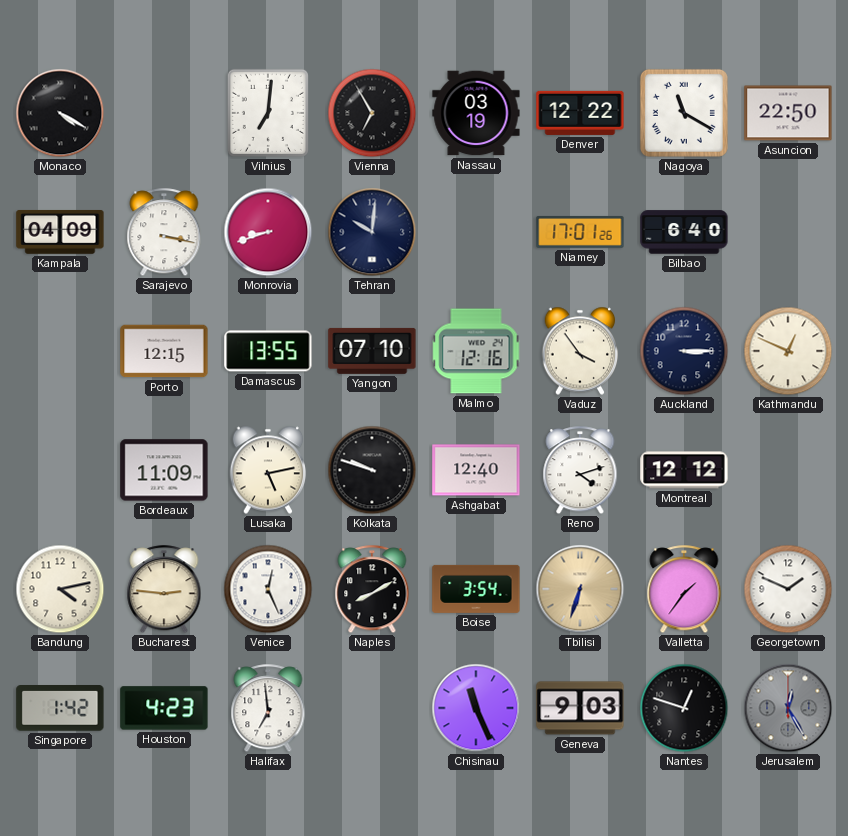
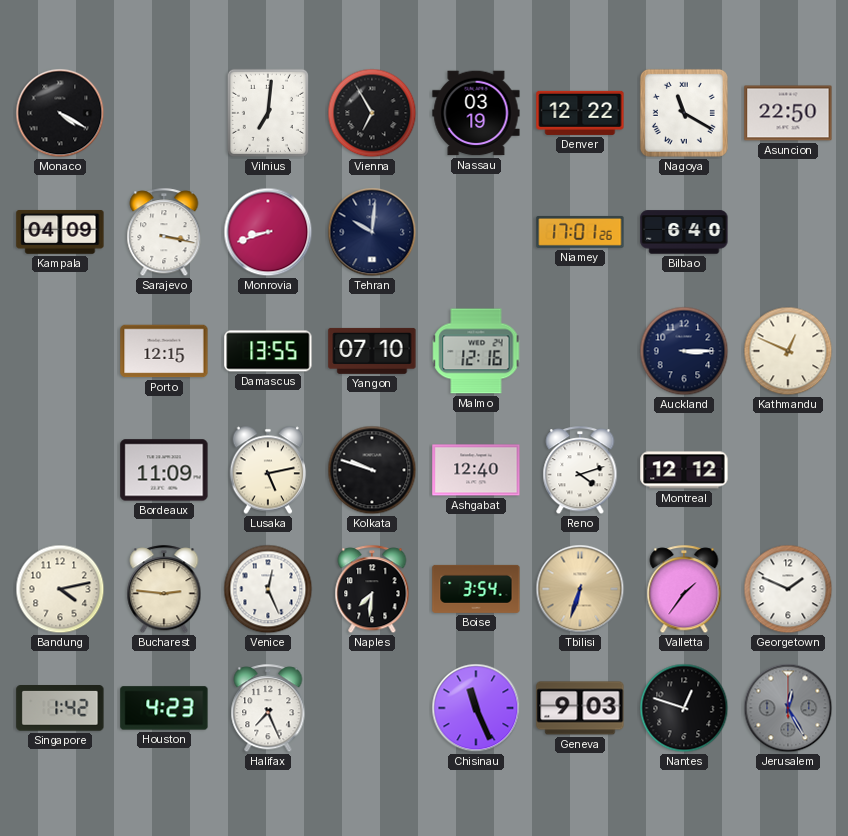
Vaduz: 3:54 -> none
Naples: 8:10 -> 7:31
Halifax: 6:59 -> 7:26
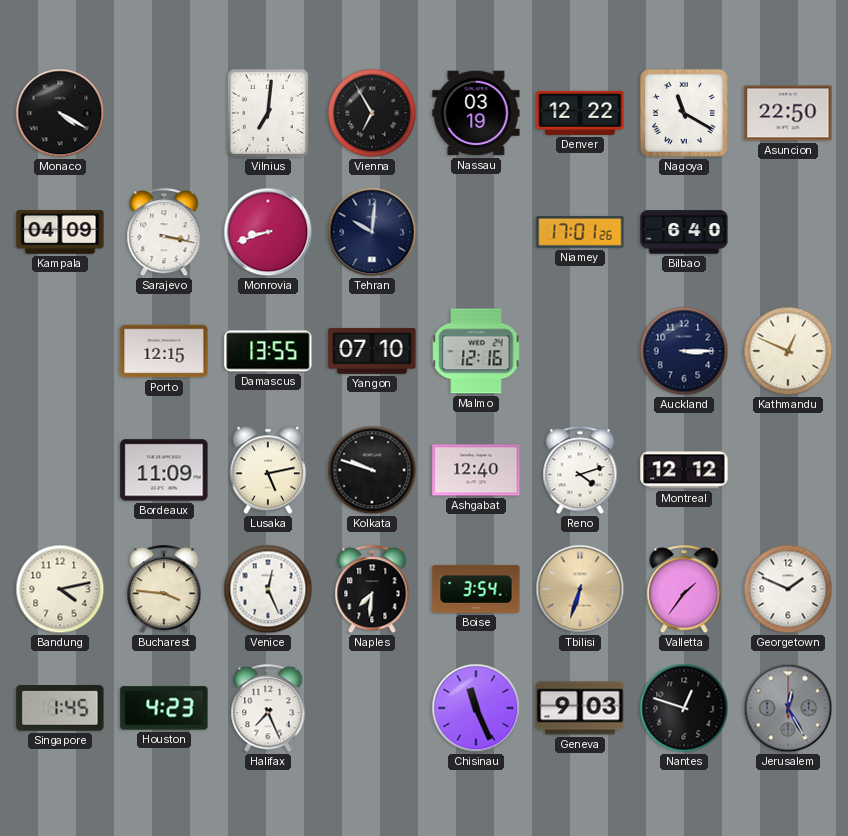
Bucharest: 2:46 -> 3:46
Singapore: 1:42 -> 1:45
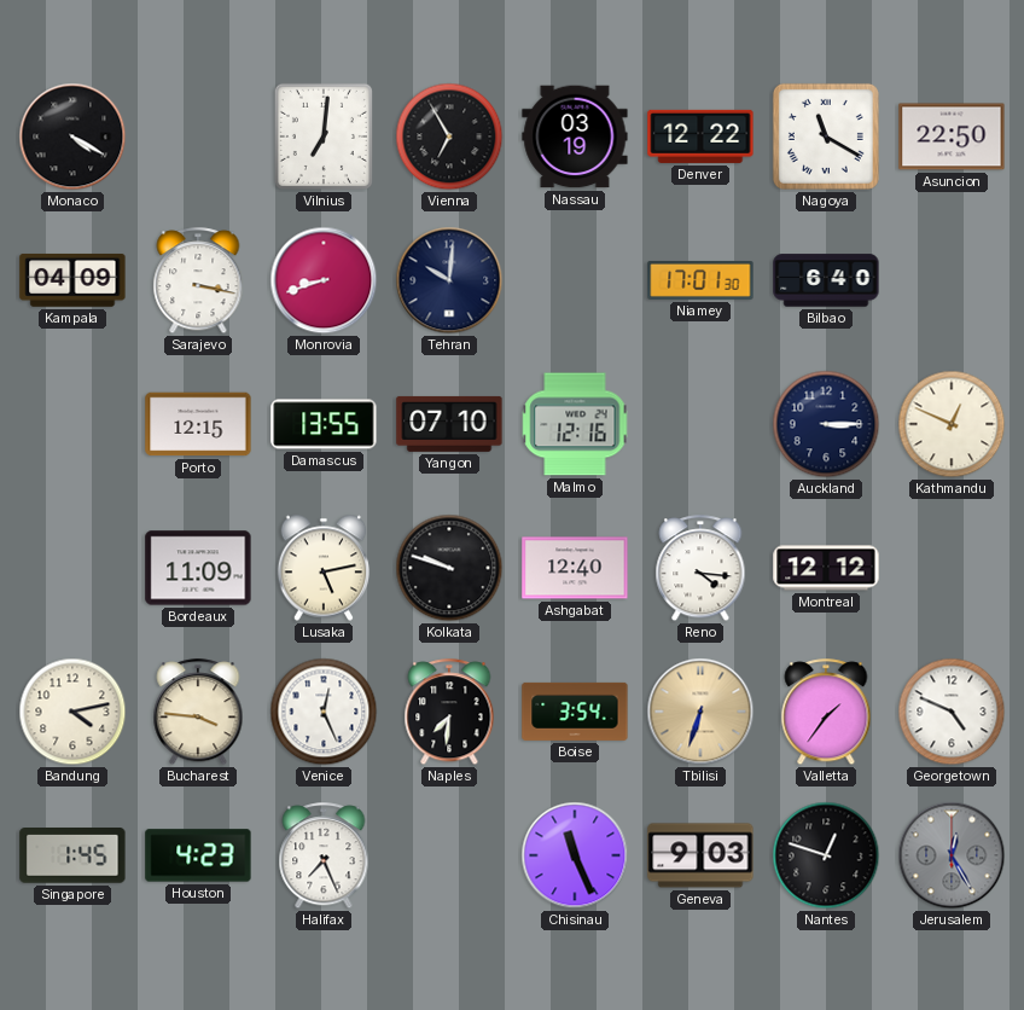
Niamey: 17:01:26 -> 17:01:30
Reno: 4:12 -> 4:16
Georgetown: 1:49 -> 4:49
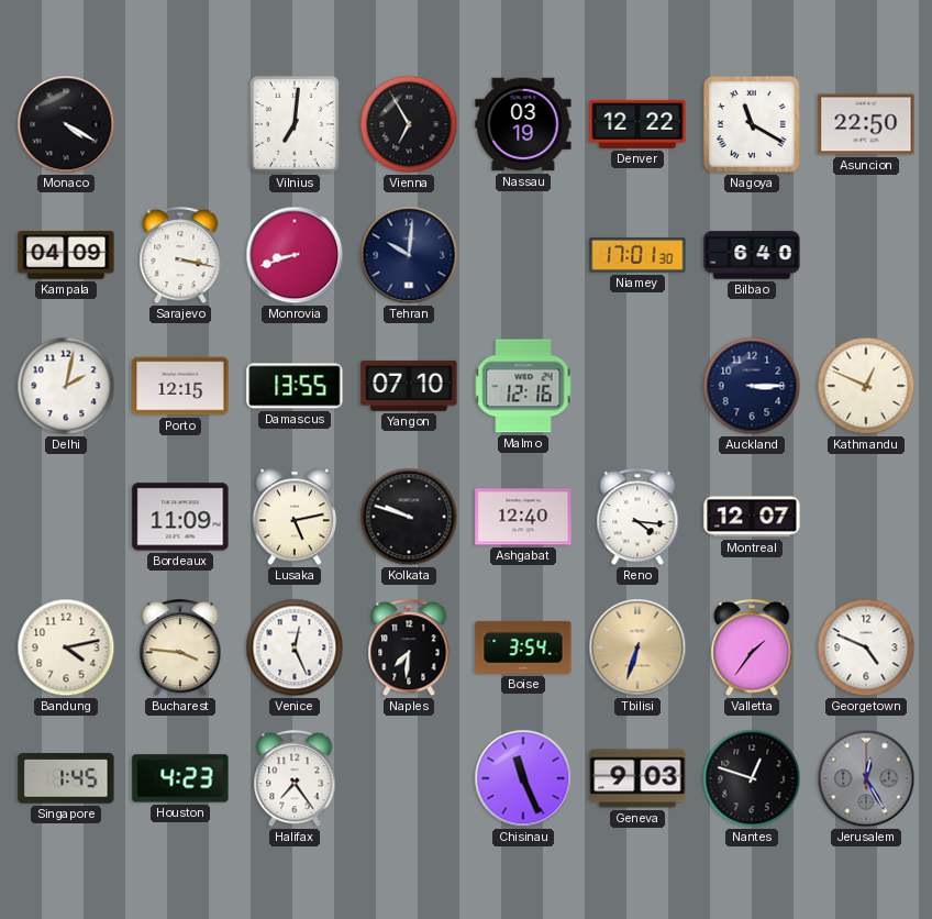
Delhi: none -> 2:02
Montreal: 12:12 -> 12:07
Halifax: 7:26 -> 7:24
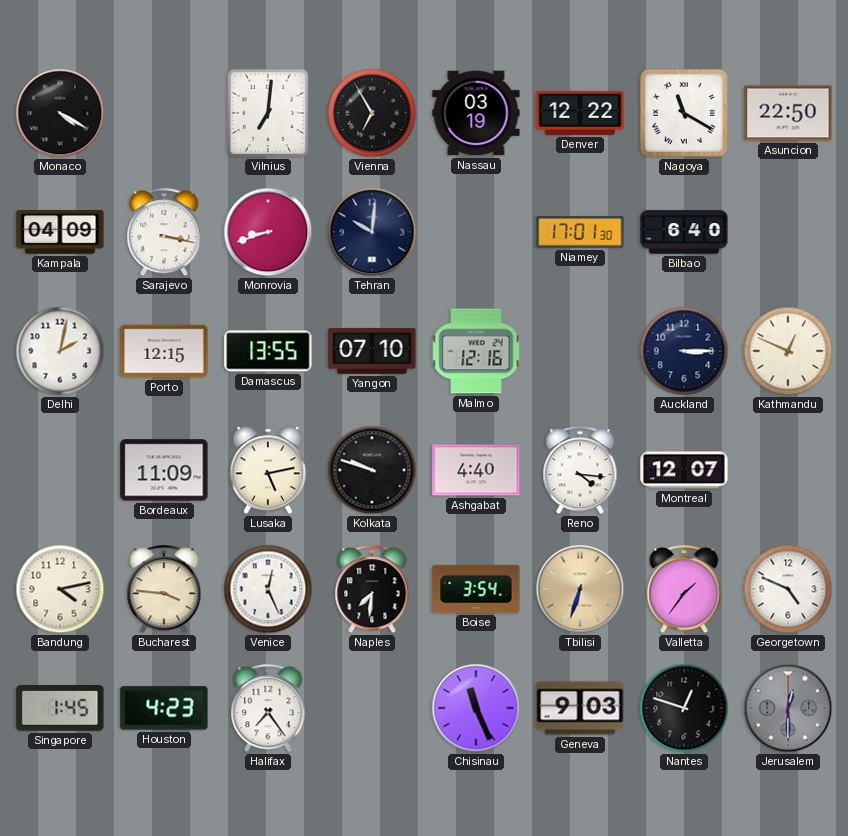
Ashgabat: 12:40 -> 4:40
Jerusalem: 12:25 -> 12:30
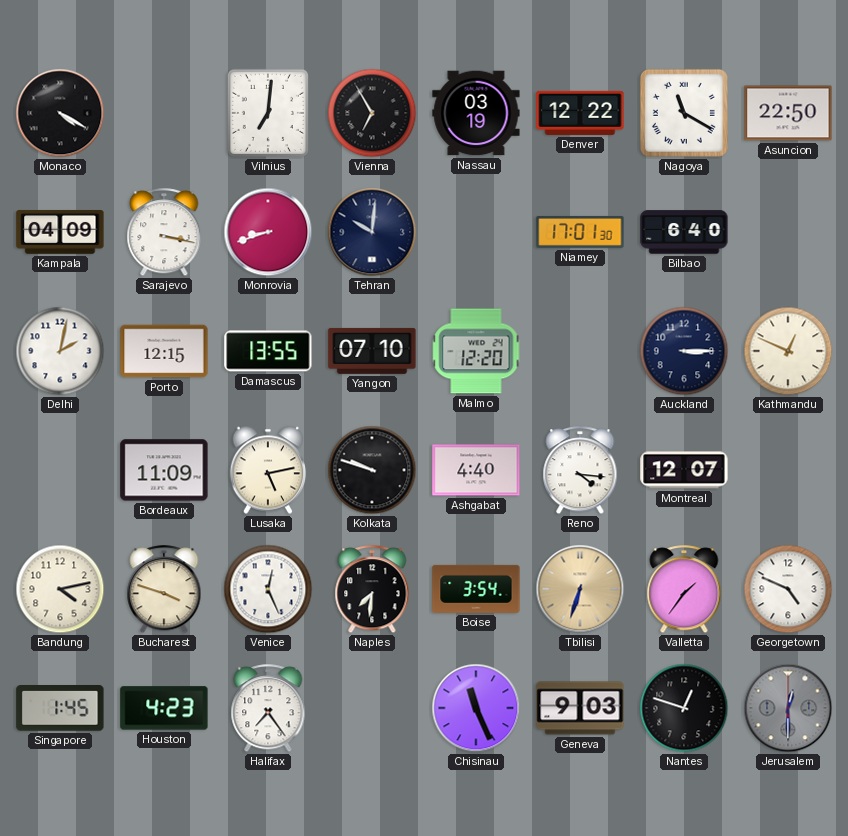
Malmo: 12:16 -> 12:20
Bucharest: 3:46 -> 3:48
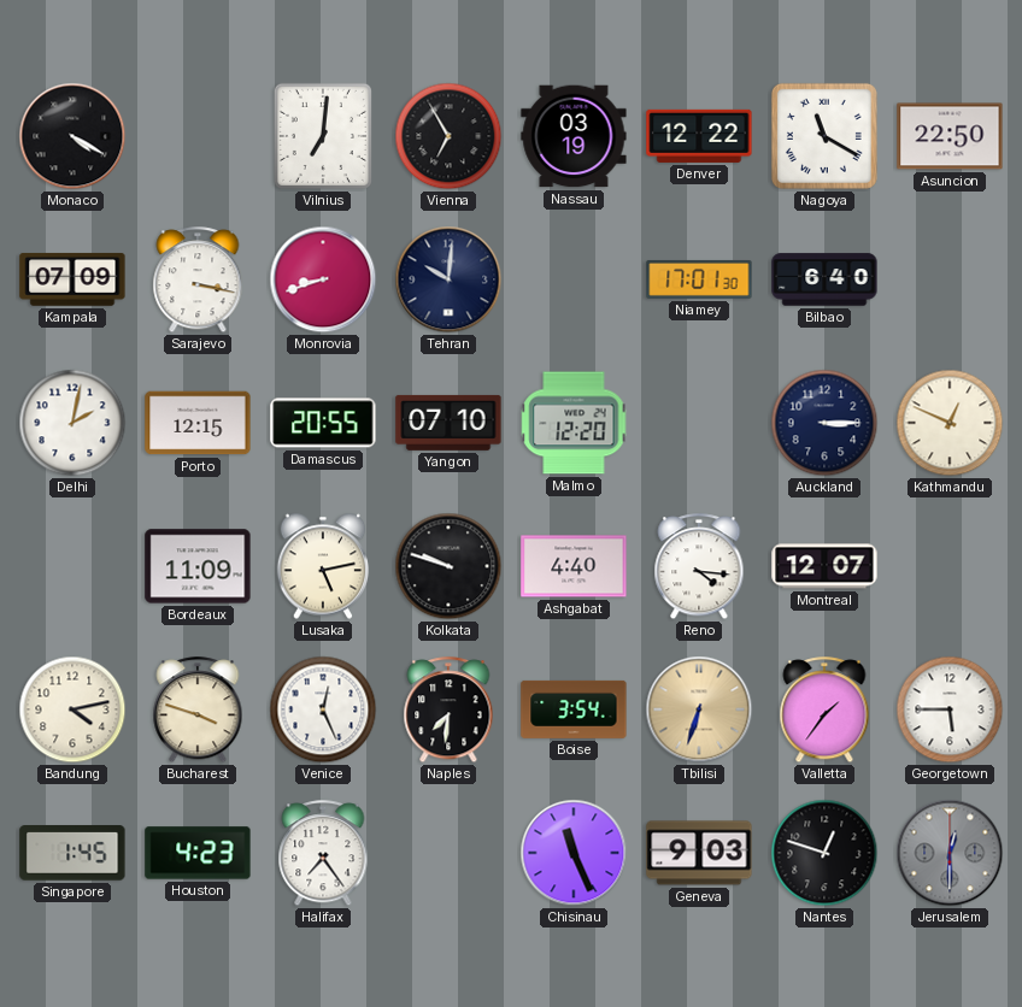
Kampala: 04:09 -> 07:09
Damascus: 13:55 -> 20:55
Georgetown: 4:49 -> 5:45
